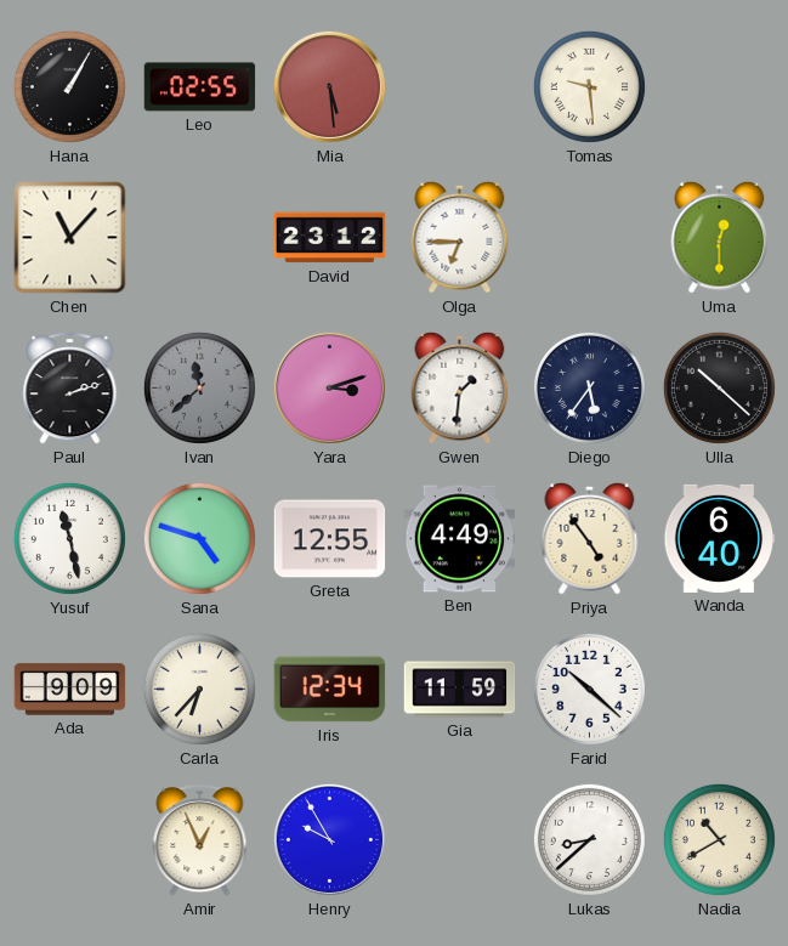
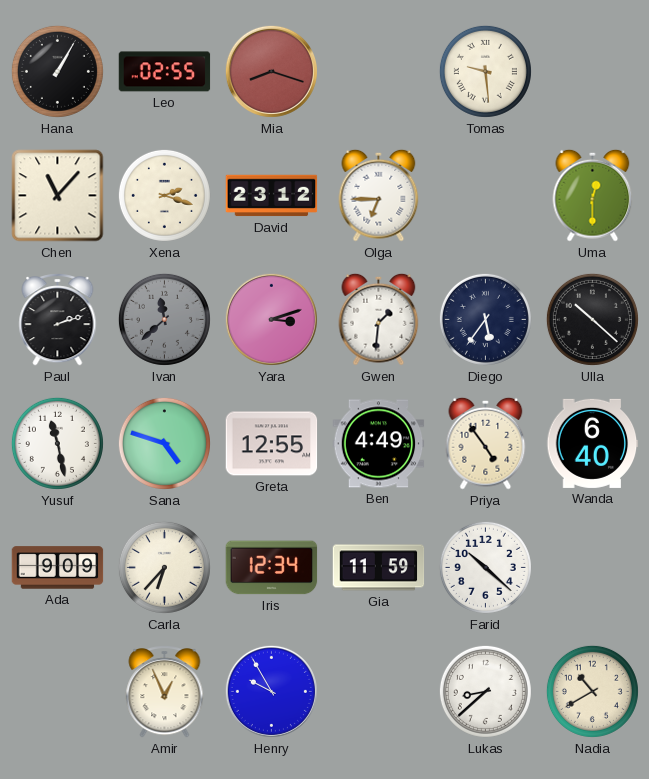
Mia: 5:29 -> 8:18
Xena: none -> 2:18
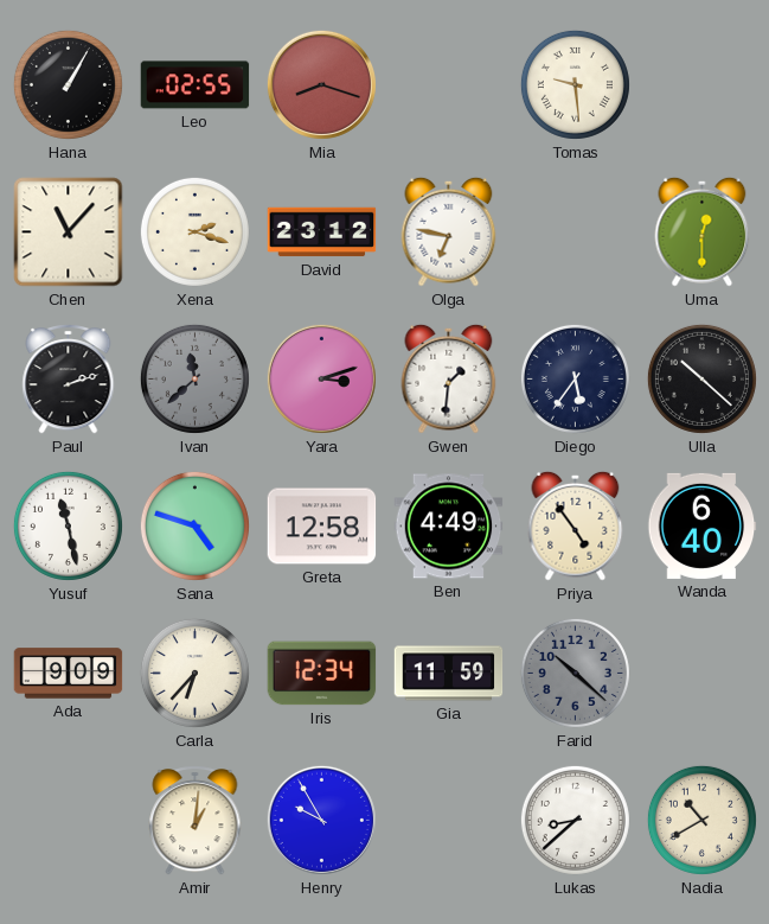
Olga: 6:45 -> 6:47
Greta: 12:55 -> 12:58
Farid dial: white -> grey
Amir: 12:56 -> 1:01
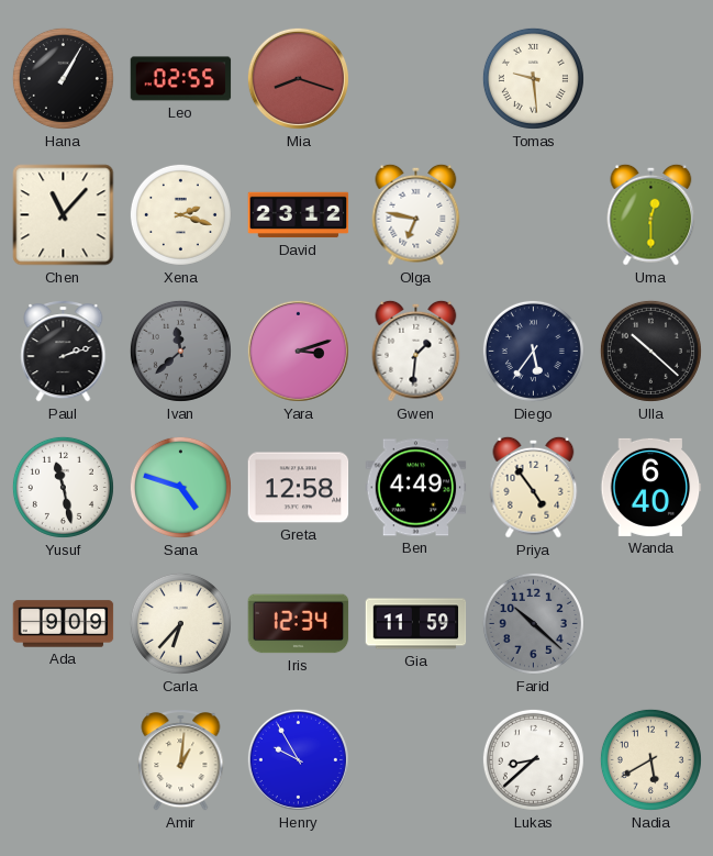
Nadia: 10:40 -> 5:40
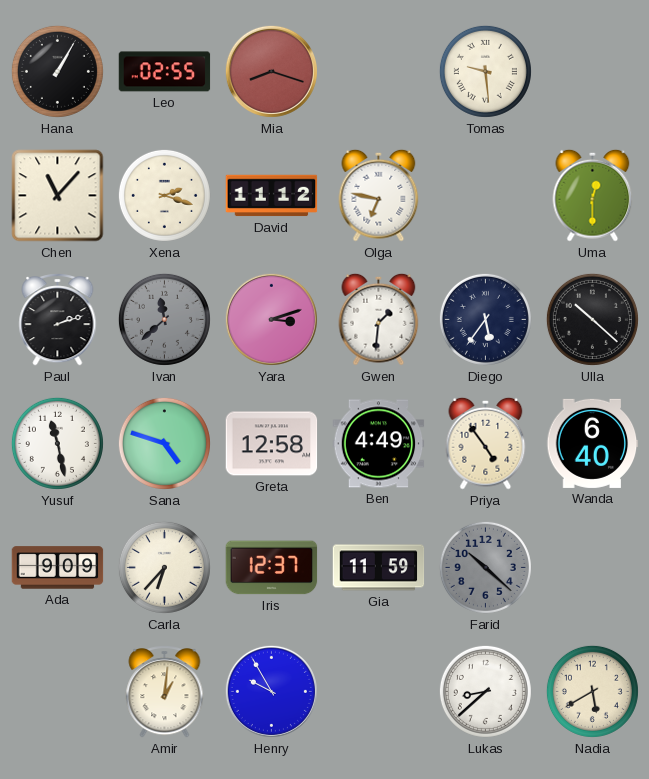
David: 23:12 -> 11:12
Iris: 12:34 -> 12:37
